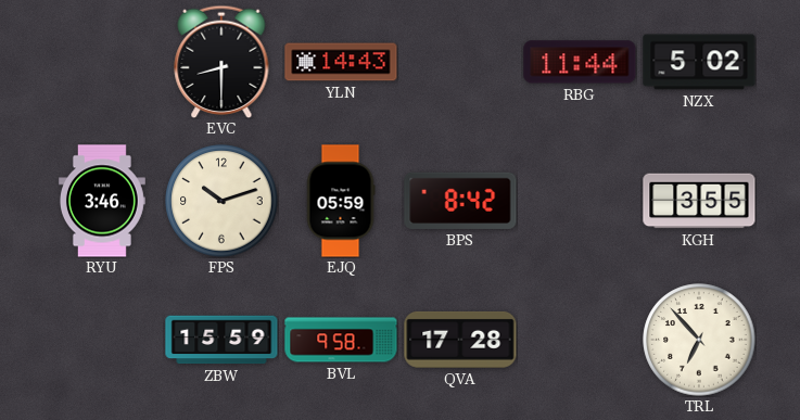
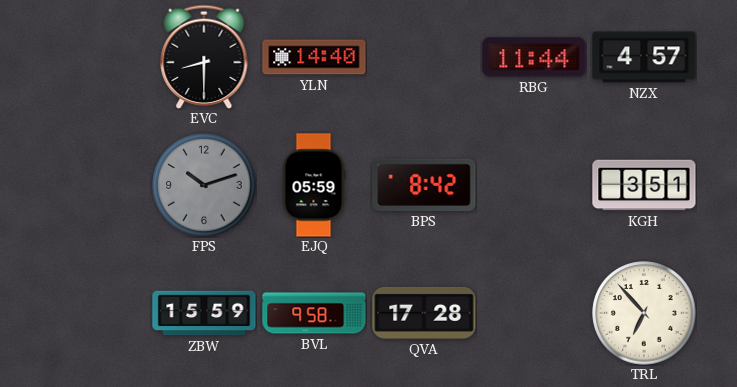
YLN: 14:43 -> 14:40
NZX: 5:02 -> 4:57
RYU: 3:46 -> none
FPS dial: cream -> grey
KGH: 3:55 -> 3:51
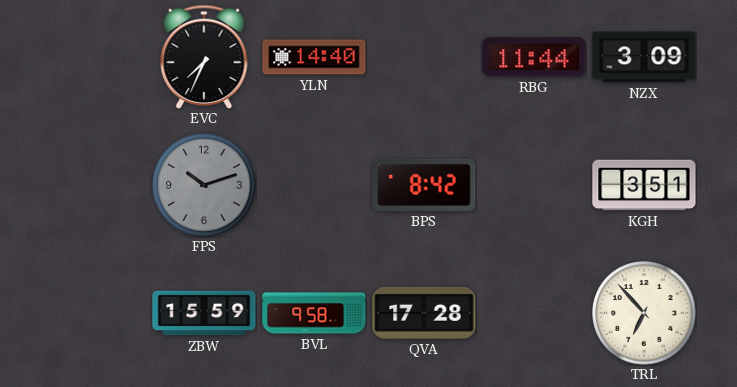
EVC: 8:30 -> 7:34
NZX: 4:57 -> 3:09
EJQ: 05:59 -> none
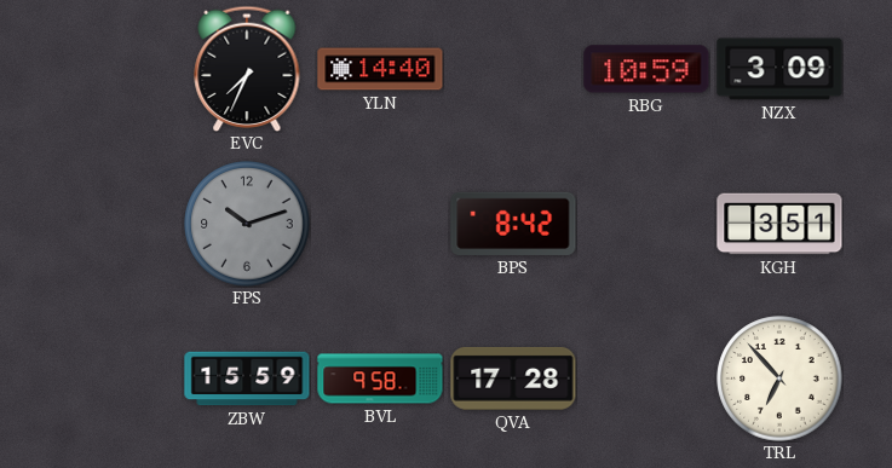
RBG: 11:44 -> 10:59
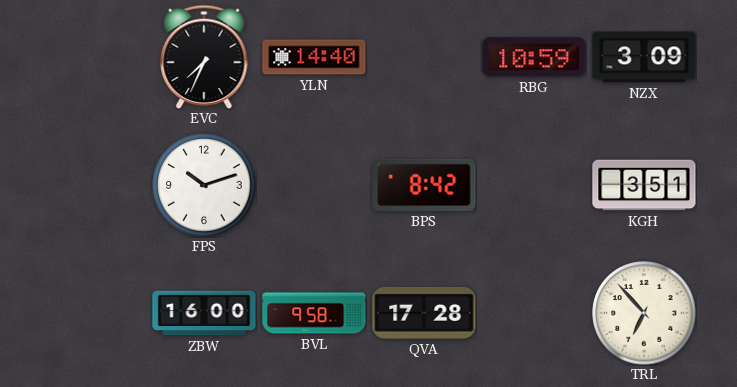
FPS dial: grey -> white
ZBW: 15:59 -> 16:00
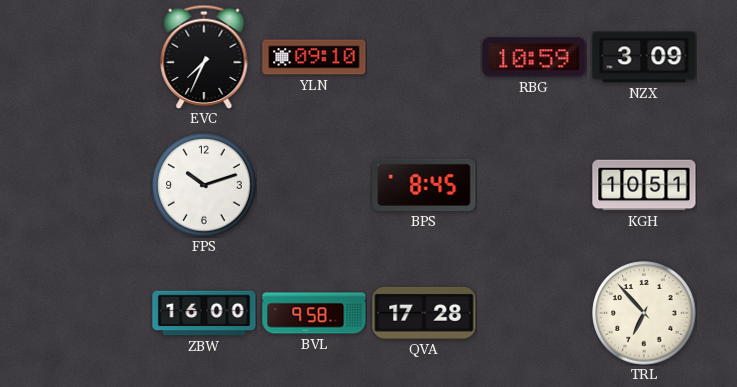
YLN: 14:40 -> 09:10
BPS: 8:42 -> 8:45
KGH: 3:51 -> 10:51
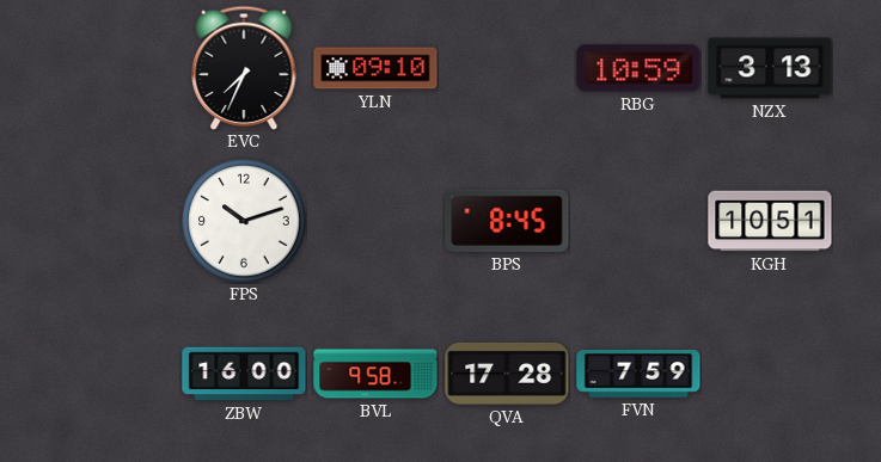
NZX: 3:09 -> 3:13
FVN: none -> 7:59
TRL: 6:53 -> none
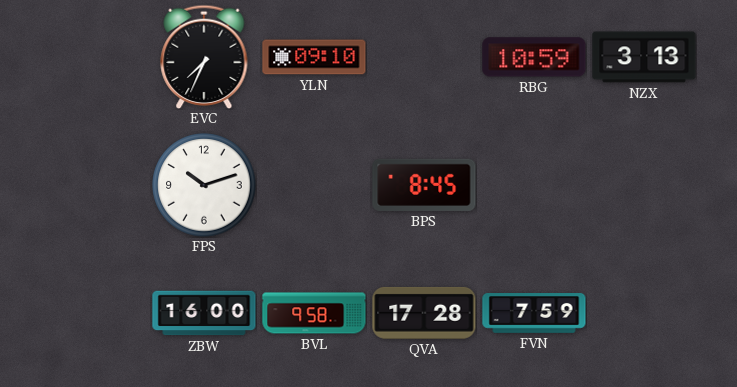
KGH: 10:51 -> none
